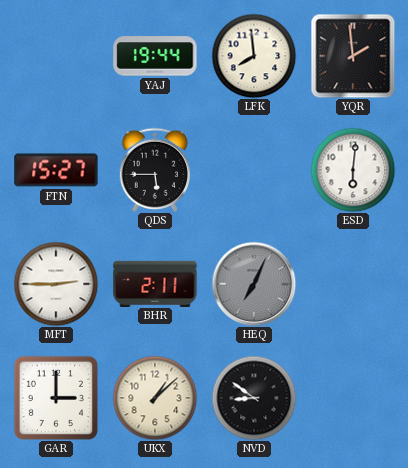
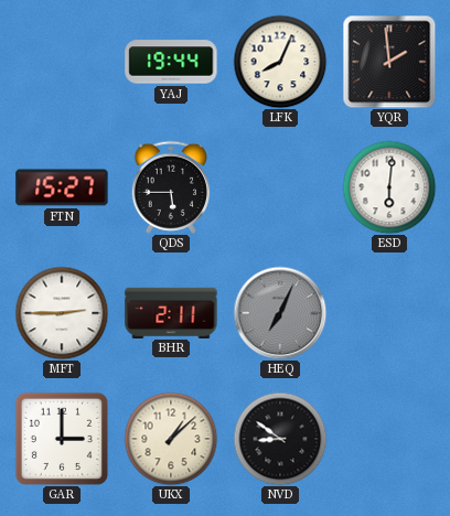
LFK: 7:59 -> 8:04
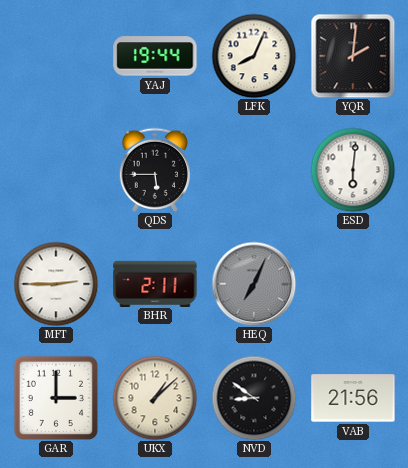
YQR: 1:59 -> 2:01
FTN: 15:27 -> none
VAB: none -> 21:56
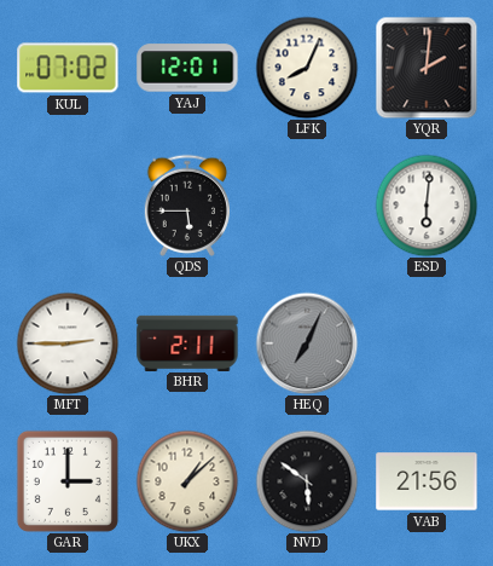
KUL: none -> 07:02
YAJ: 19:44 -> 12:01
NVD: 8:51 -> 5:51
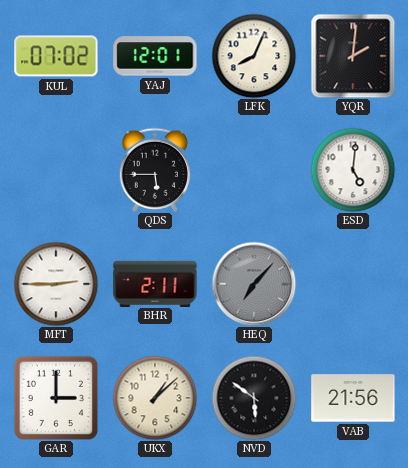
ESD: 6:01 -> 5:01
HEQ: 7:04 -> 7:07
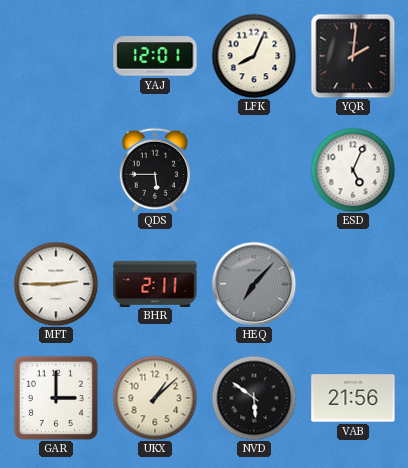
KUL: 07:02 -> none
ESD: 5:01 -> 5:04
